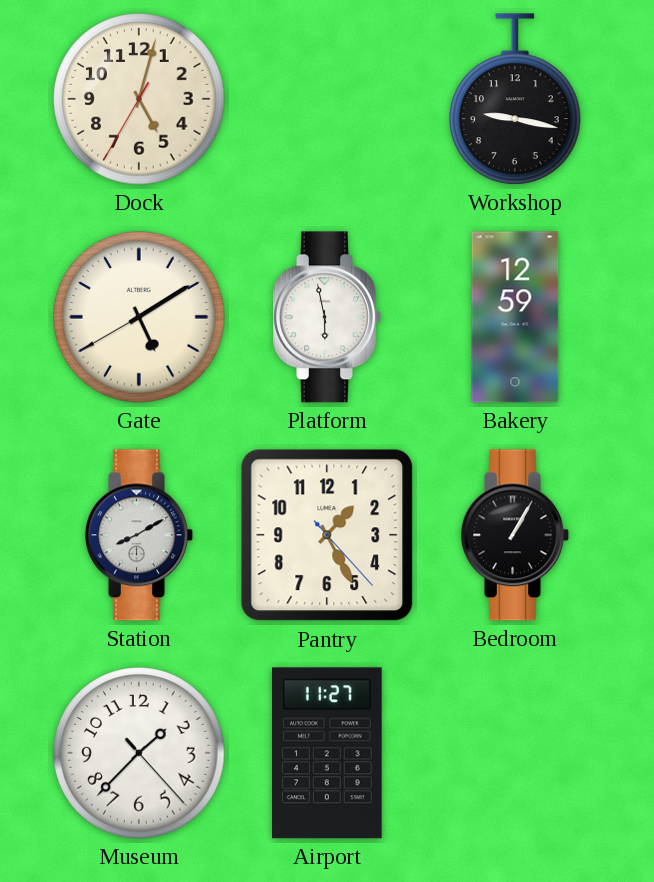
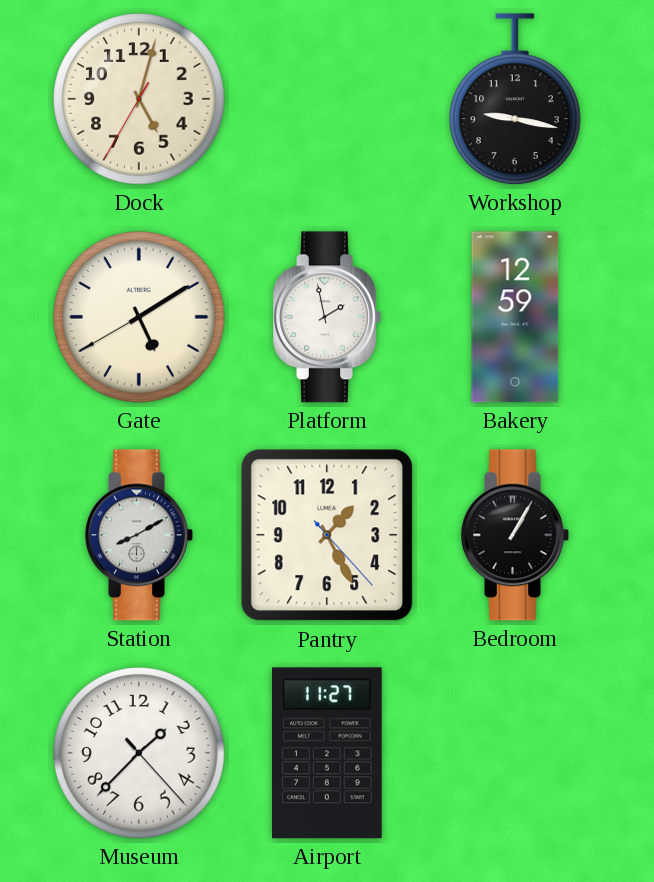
Platform: 5:58 -> 1:58
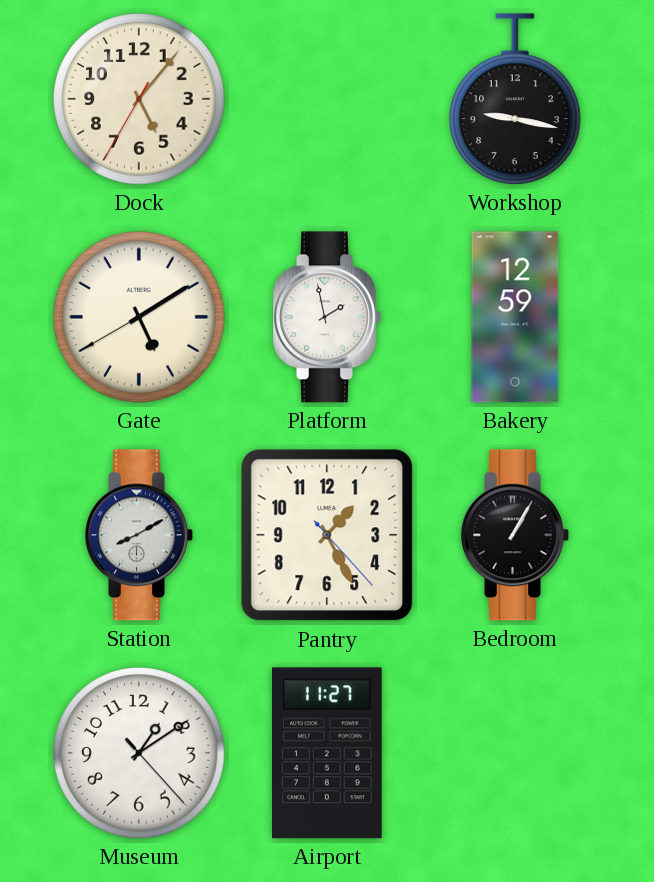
Dock: 5:02 -> 5:06
Museum: 1:37 -> 1:09
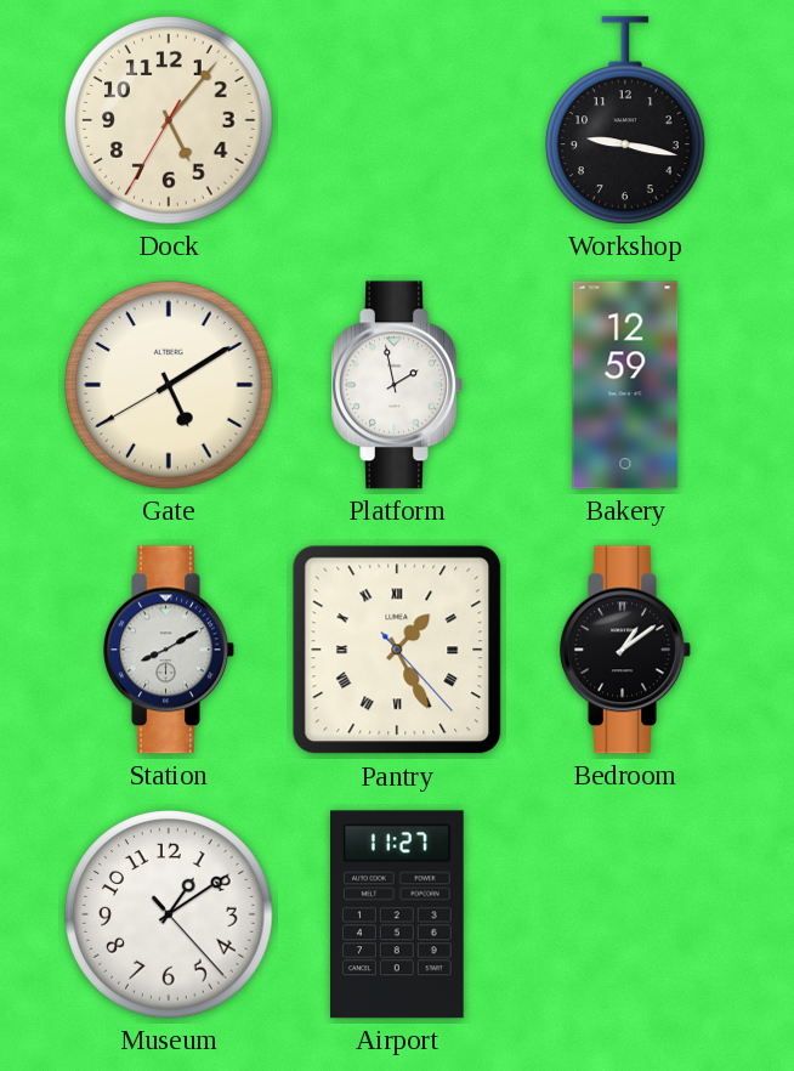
Pantry numerals: Arabic -> Roman
Bedroom: 1:05 -> 1:09
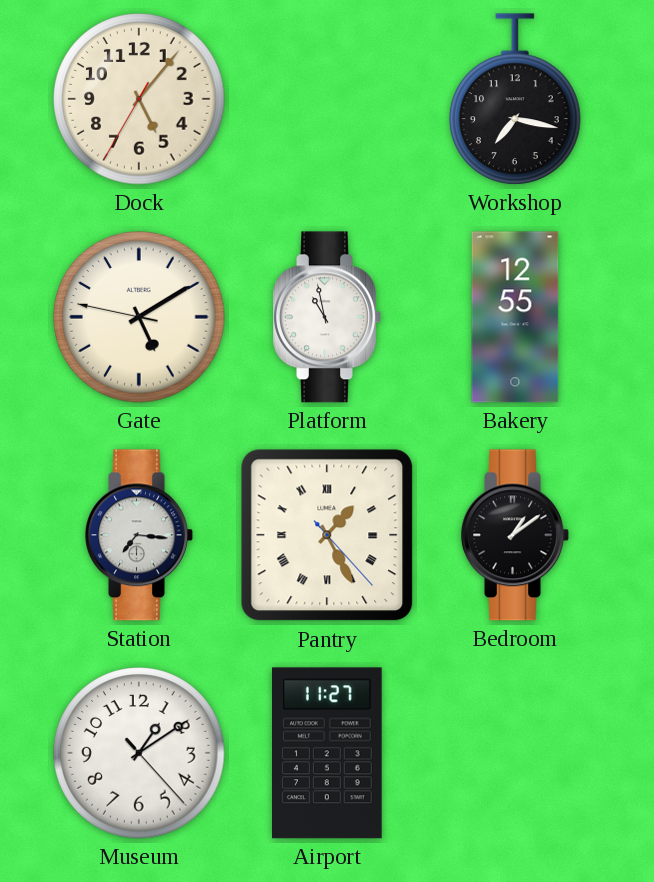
Workshop: 9:17 -> 7:17
Gate: 5:09:40 -> 5:09:47
Platform: 1:58 -> 10:58
Bakery: 12:59 -> 12:55
Station: 8:10 -> 7:16
